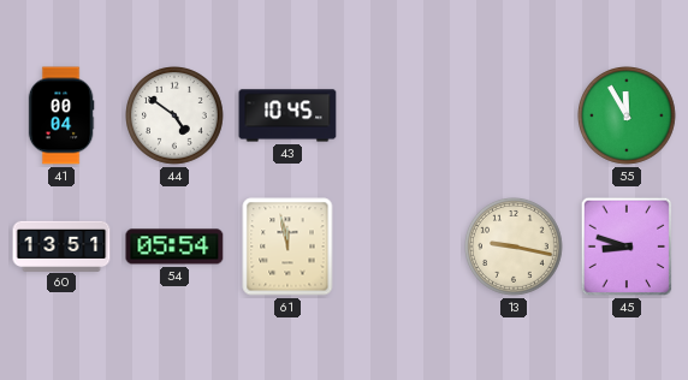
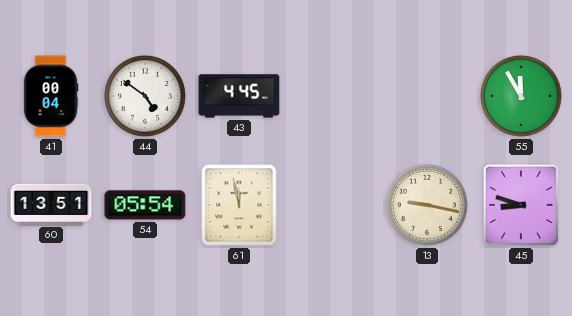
43: 10:45 -> 4:45
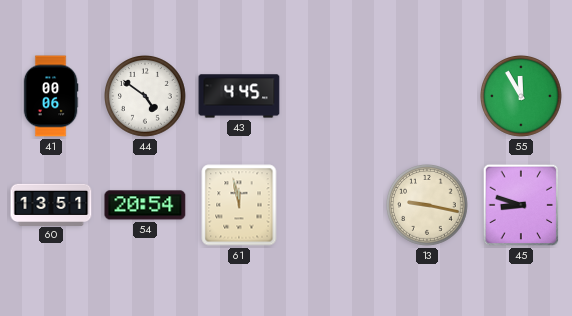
41: 00:04 -> 00:06
54: 05:54 -> 20:54
